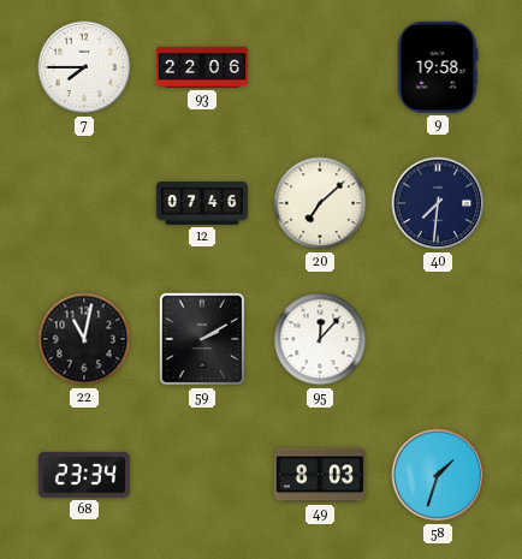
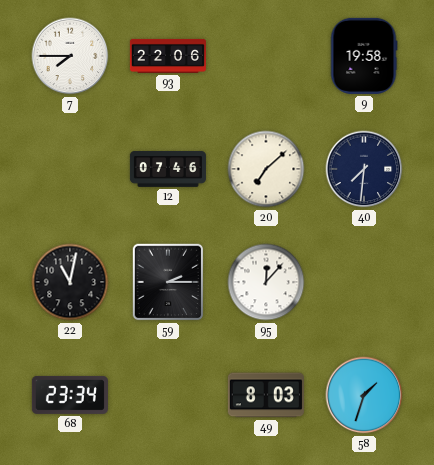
59: 2:10 -> 2:15
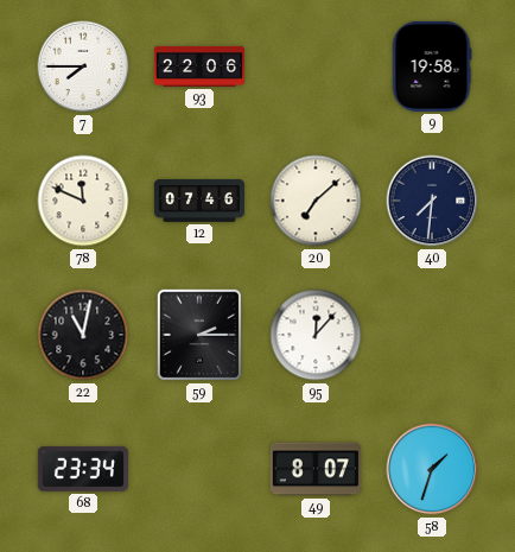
78: none -> 11:49
49: 8:03 -> 8:07
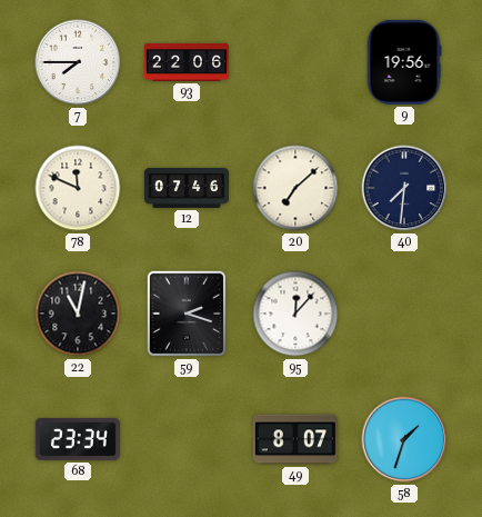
9: 19:58 -> 19:56
59: 2:15 -> 2:18
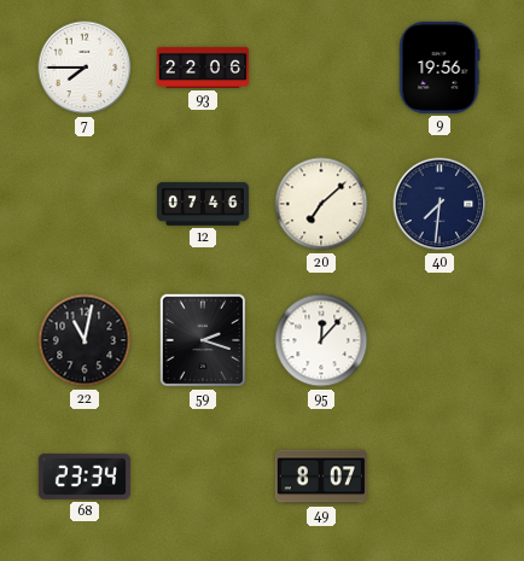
78: 11:49 -> none
58: 1:33 -> none
